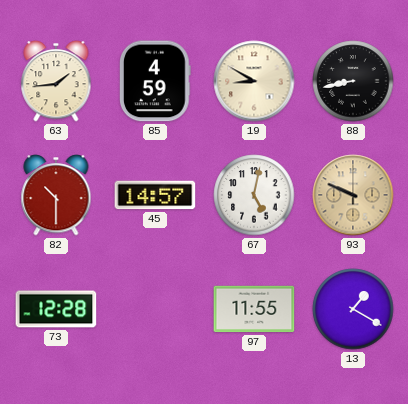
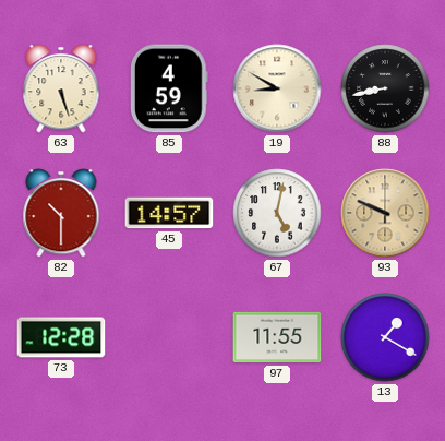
63: 1:44 -> 5:27
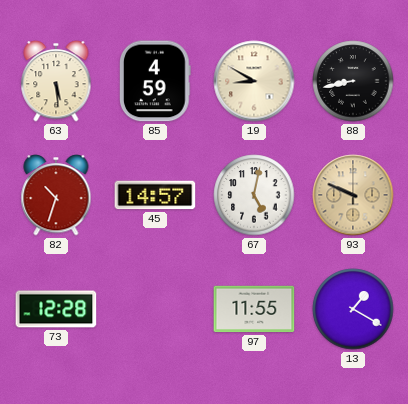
63: 5:27 -> 5:29
82: 10:30 -> 10:33
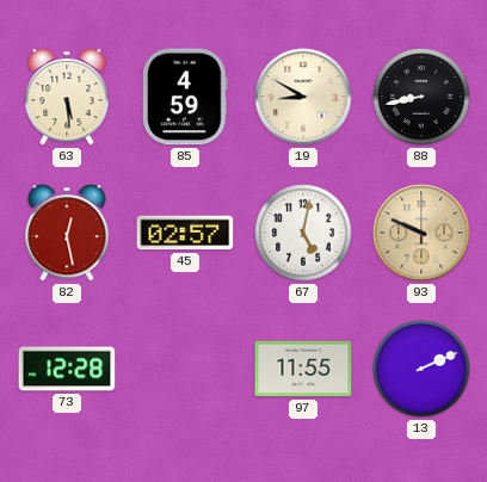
82: 10:33 -> 12:28
45: 14:57 -> 02:57
13: 1:20 -> 2:11
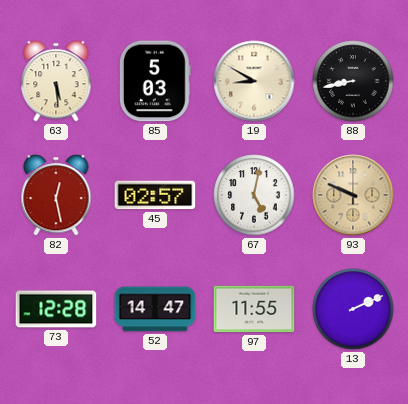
85: 4:59 -> 5:03
52: none -> 14:47
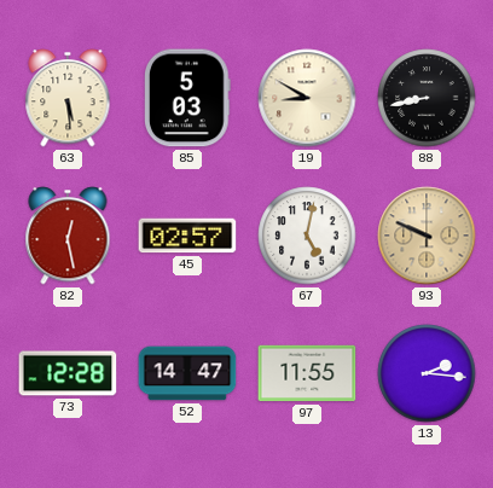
13: 2:11 -> 2:16
